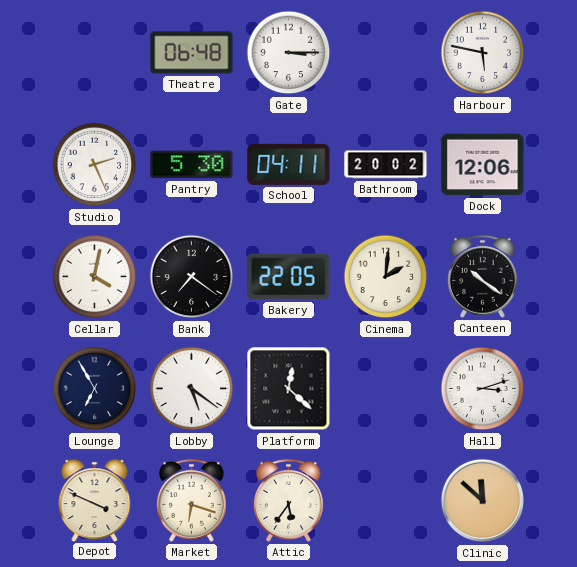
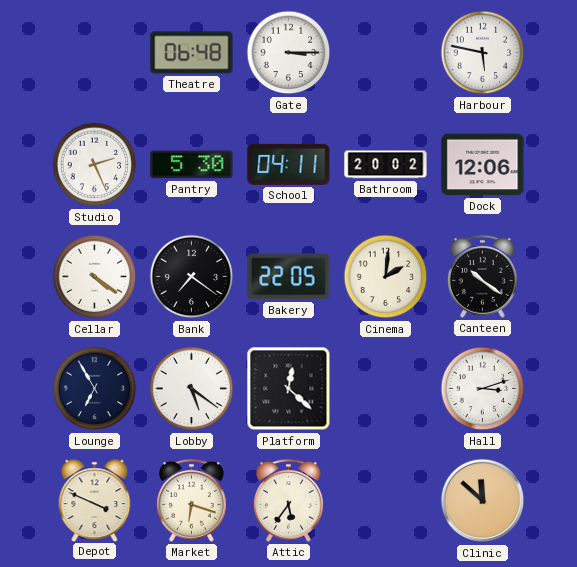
Cellar: 4:02 -> 4:21
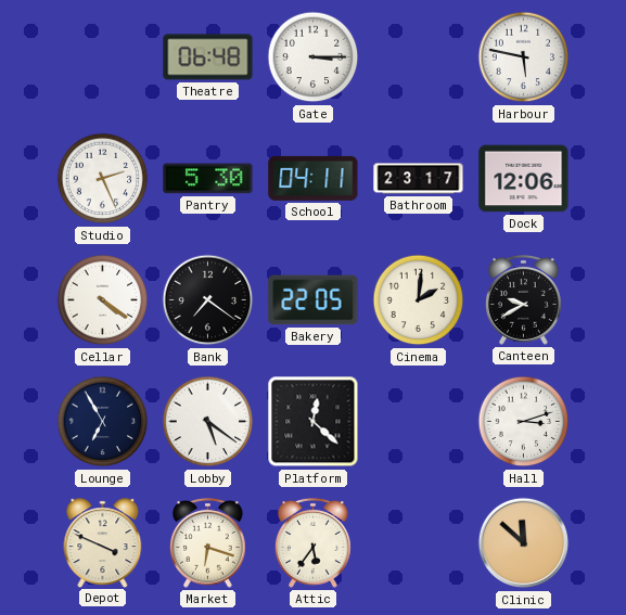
Bathroom: 20:02 -> 23:17
Canteen: 10:21 -> 9:40
